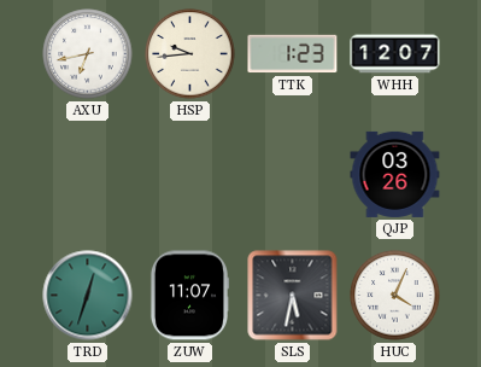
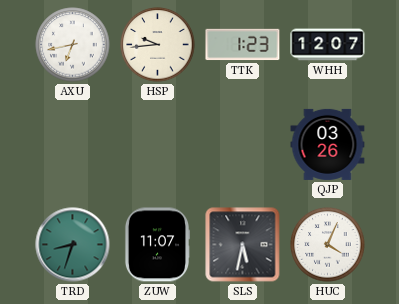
TRD: 12:33 -> 8:33
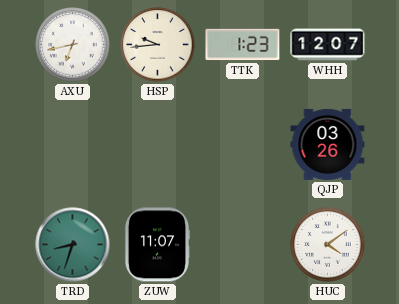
SLS: 5:32 -> none
HUC: 4:04 -> 4:09
